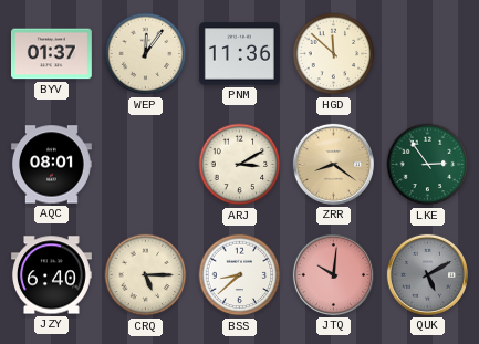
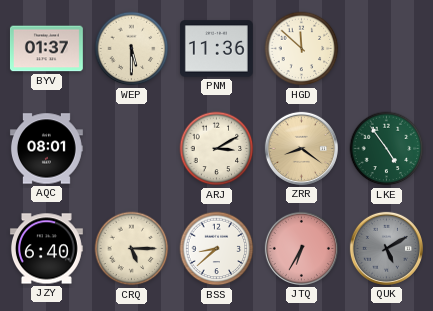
WEP: 12:06 -> 5:30
LKE: 2:54 -> 4:54
JTQ: 10:01 -> 6:35
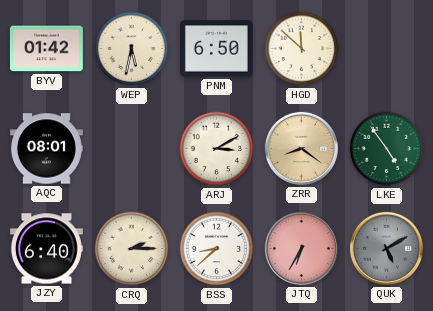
BYV: 01:37 -> 01:42
WEP: 5:30 -> 5:32
PNM: 11:36 -> 6:50
CRQ: 5:15 -> 2:15
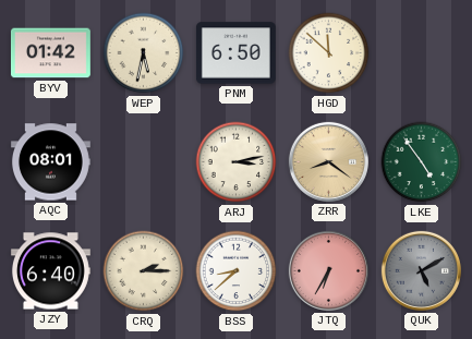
ARJ: 3:10 -> 3:13
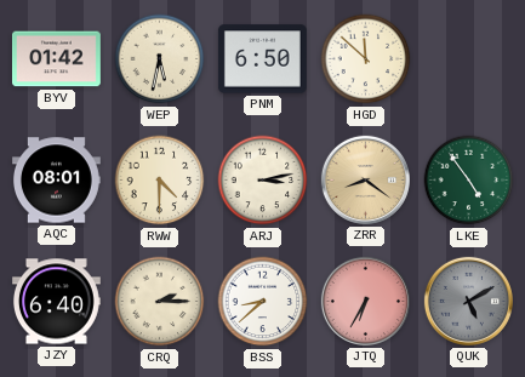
RWW: none -> 4:30
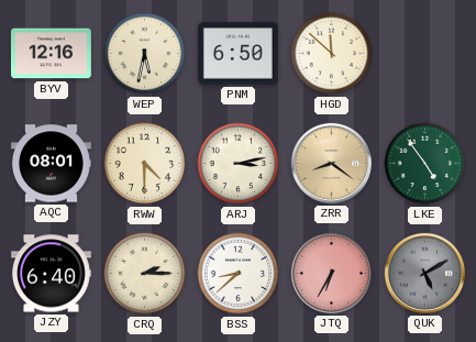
BYV: 01:42 -> 12:16
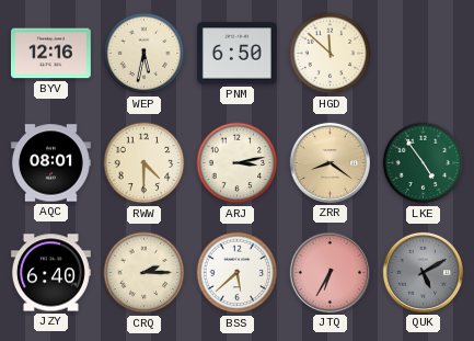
BSS: 8:38 -> 5:38
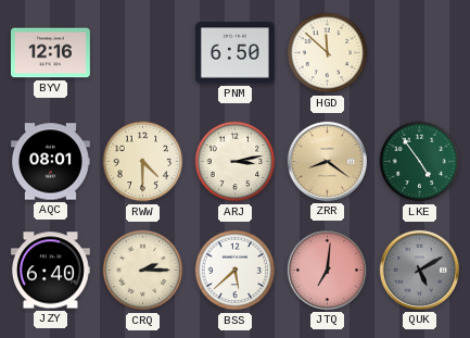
WEP: 5:32 -> none
JTQ: 6:35 -> 7:01
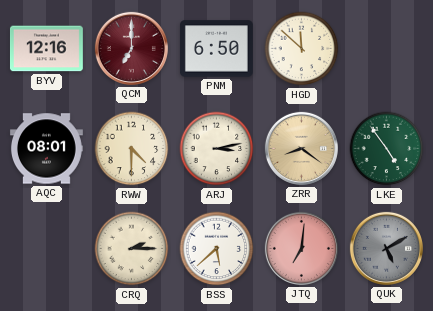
QCM: none -> 7:00
JZY: 6:40 -> none
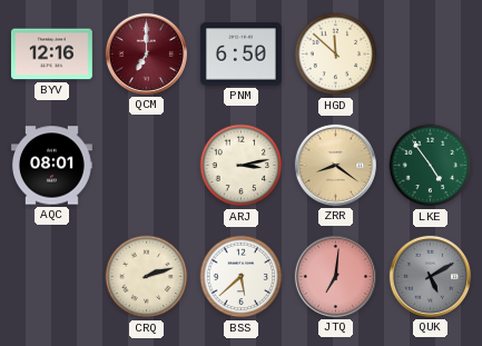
RWW: 4:30 -> none
CRQ: 2:15 -> 2:12
